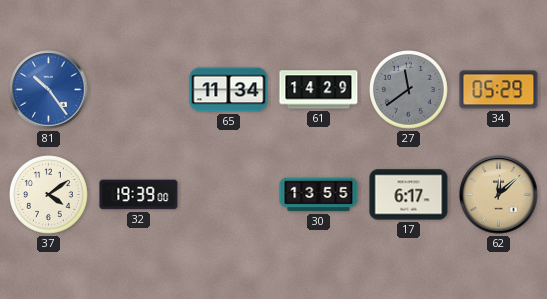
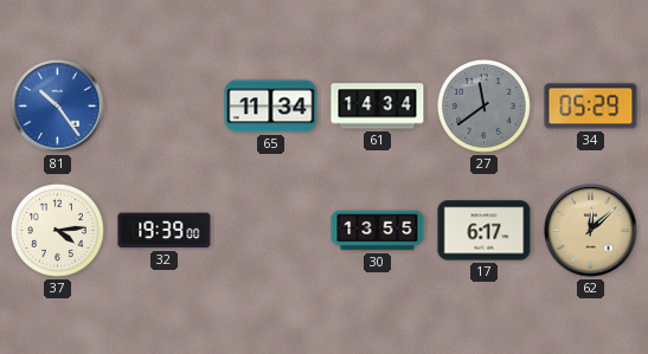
61: 14:29 -> 14:34
37: 4:09 -> 4:14
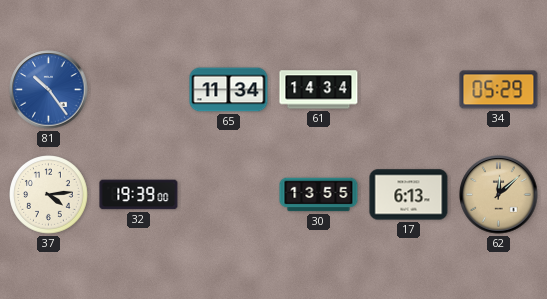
27: 11:39 -> none
17: 6:17 -> 6:13
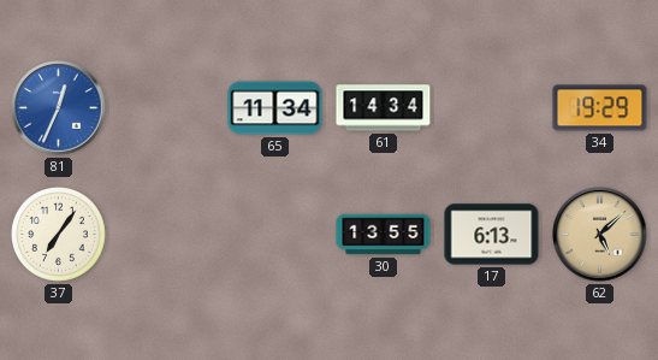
81: 10:24 -> 12:34
34: 05:29 -> 19:29
37: 4:14 -> 7:06
32: 19:39 -> none
62: 12:08 -> 5:08
